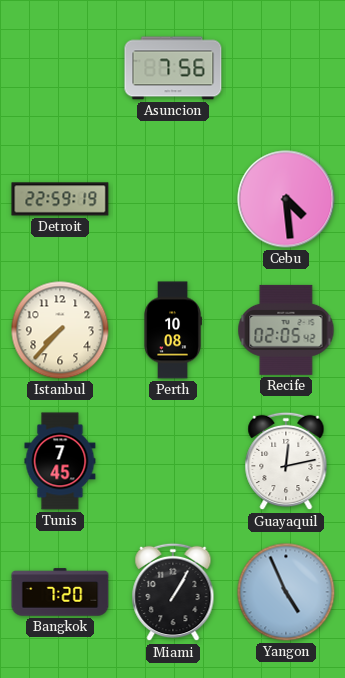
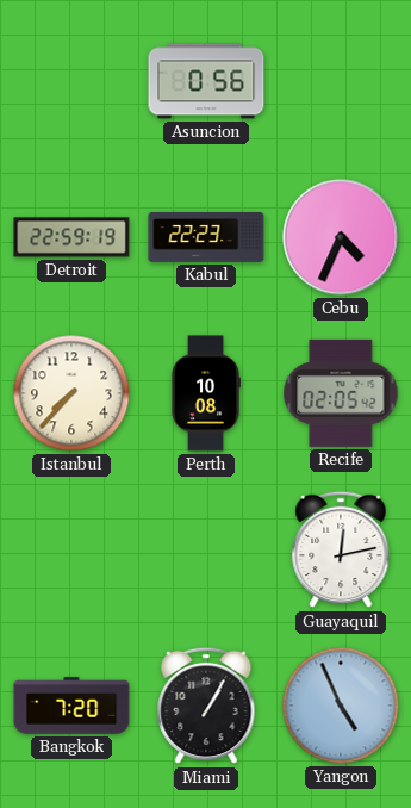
Asuncion: 7:56 -> 0:56
Kabul: none -> 22:23
Cebu: 4:29 -> 4:34
Tunis: 7:45 -> none
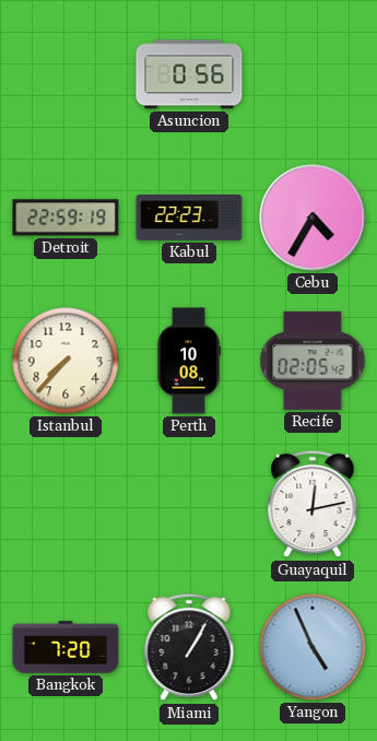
Cebu: 4:34 -> 4:35
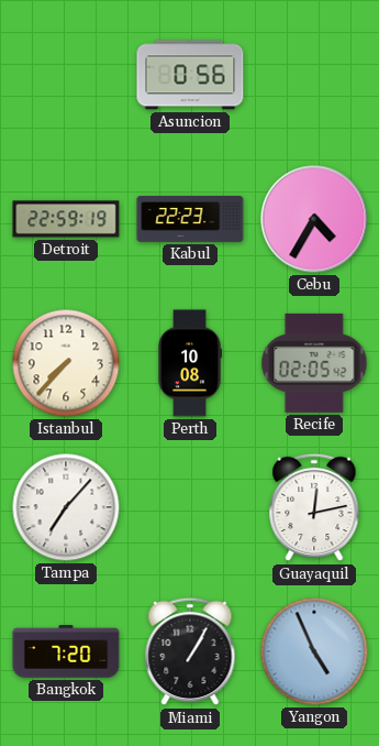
Tampa: none -> 7:07
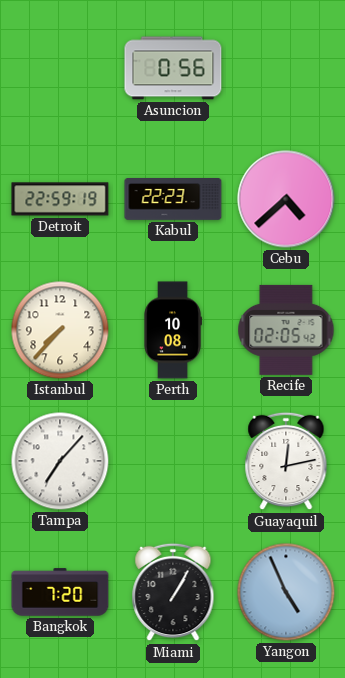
Cebu: 4:35 -> 4:38
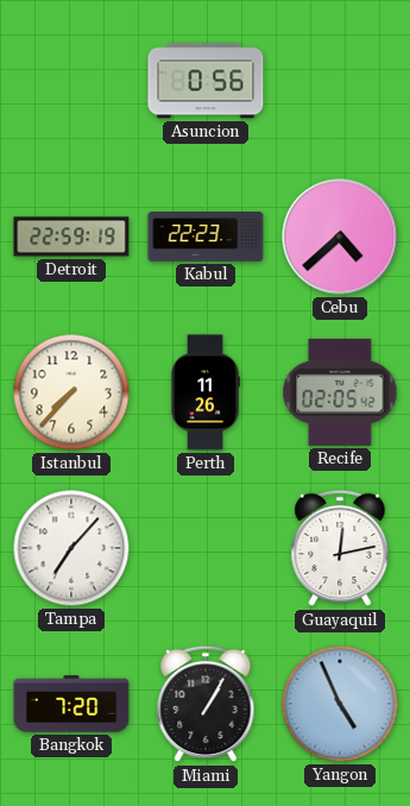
Perth: 10:08 -> 11:26
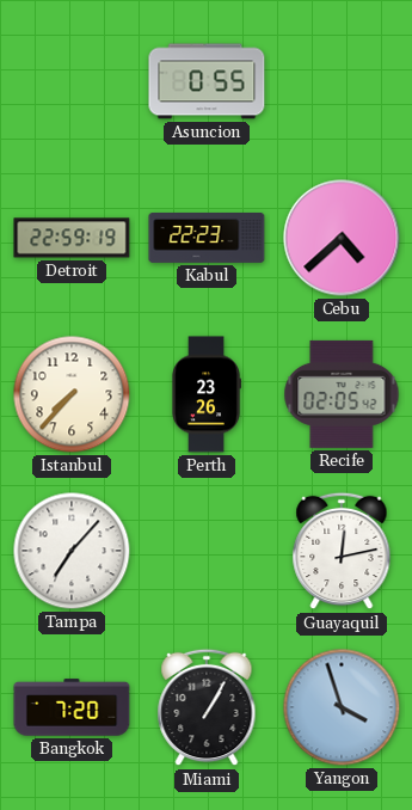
Asuncion: 0:56 -> 0:55
Perth: 11:26 -> 23:26
Yangon: 4:56 -> 3:57
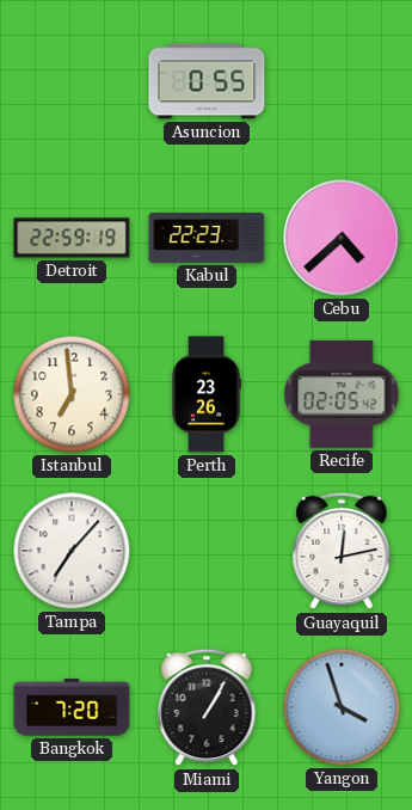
Istanbul: 7:37 -> 6:59
